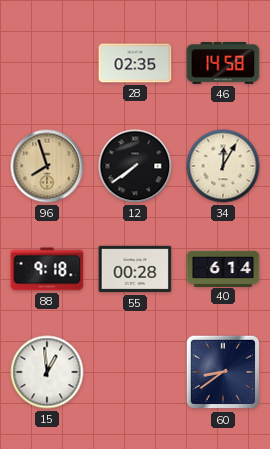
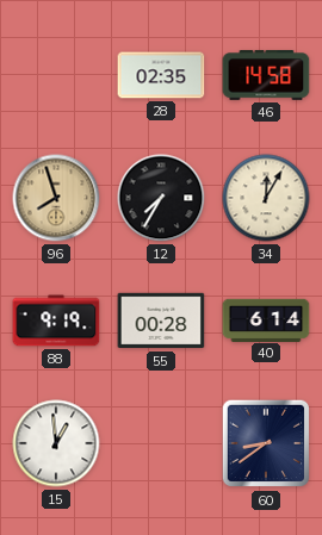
12: 7:39 -> 7:35
88: 9:18 -> 9:19
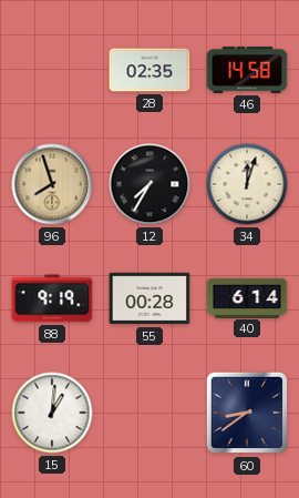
34: 12:05 -> 12:03
15: 12:59 -> 1:01
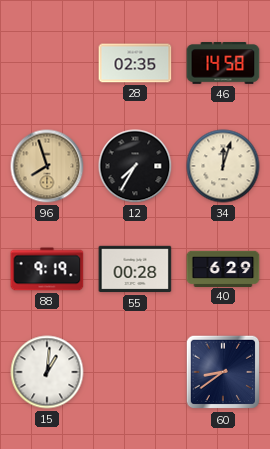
40: 6:14 -> 6:29
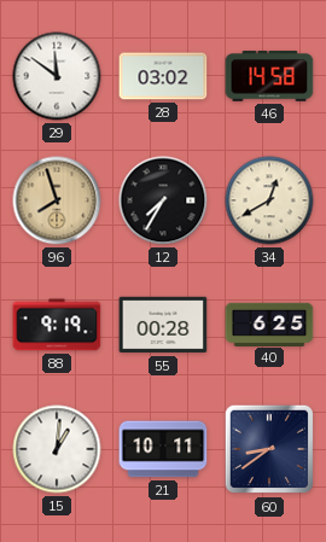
29: none -> 11:51
28: 02:35 -> 03:02
34: 12:03 -> 12:40
40: 6:29 -> 6:25
21: none -> 10:11
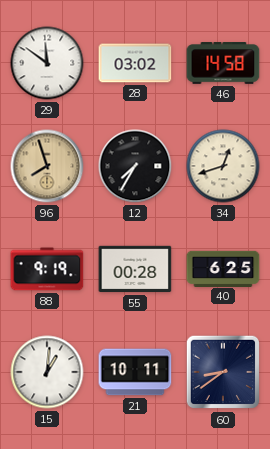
34: 12:40 -> 12:42
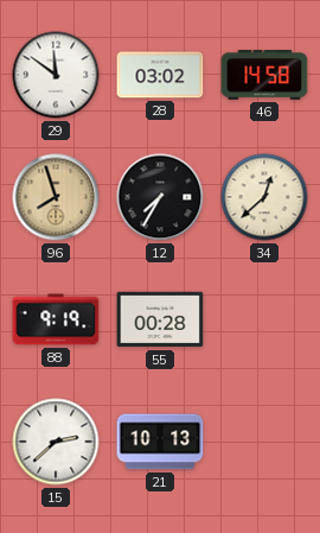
34: 12:42 -> 12:38
40: 6:25 -> none
15: 1:01 -> 2:38
21: 10:11 -> 10:13
60: 8:39 -> none
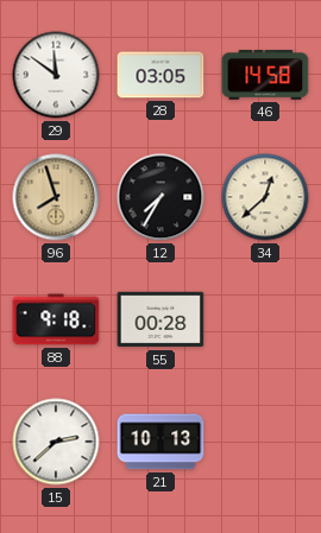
28: 03:02 -> 03:05
88: 9:19 -> 9:18
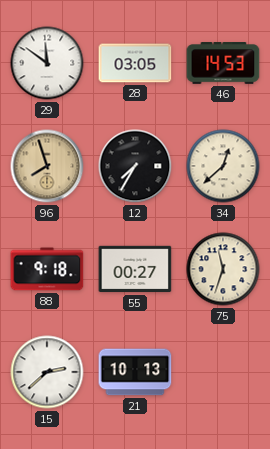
46: 14:58 -> 14:53
55: 00:28 -> 00:27
75: none -> 11:33
